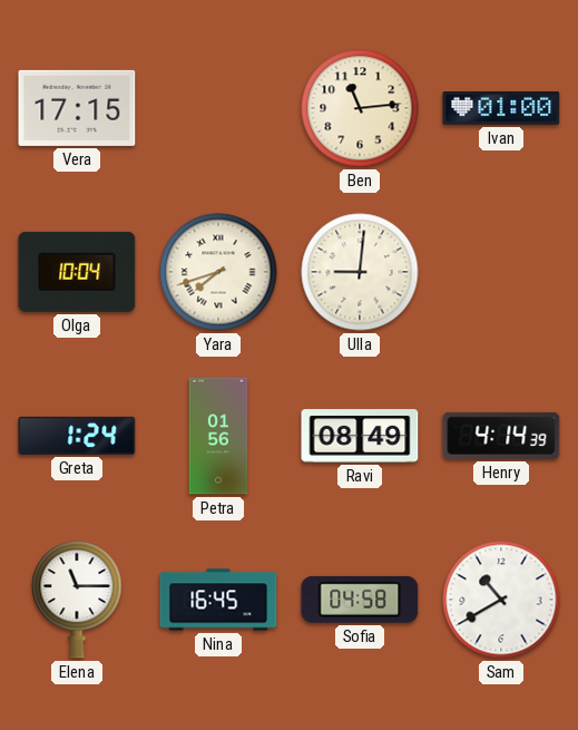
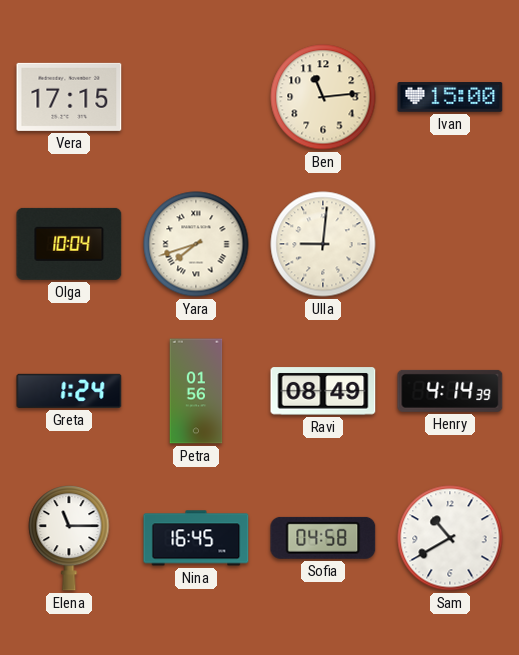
Ivan: 01:00 -> 15:00
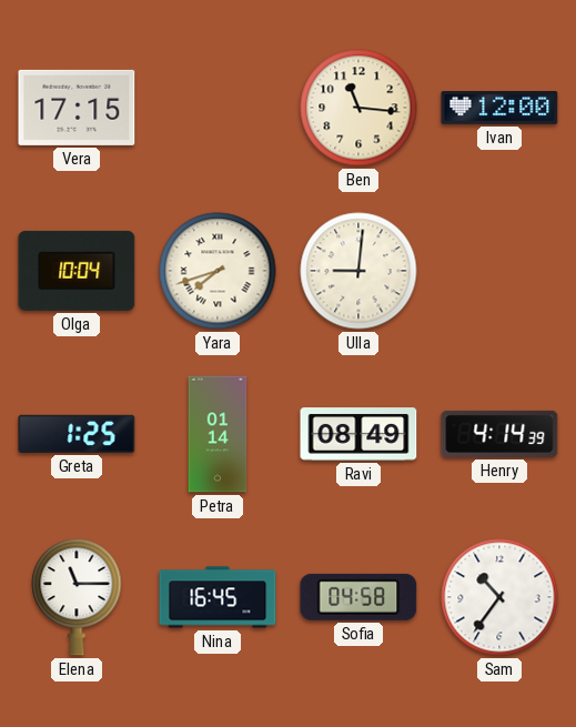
Ben: 11:14 -> 11:16
Ivan: 15:00 -> 12:00
Greta: 1:24 -> 1:25
Petra: 01:56 -> 01:14
Sam: 10:40 -> 10:36
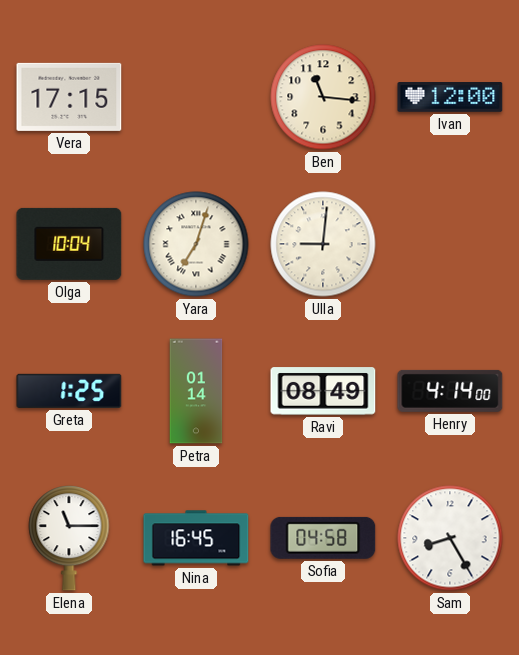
Yara: 7:42 -> 7:03
Henry: 4:14:39 -> 4:14:00
Sam: 10:36 -> 8:25
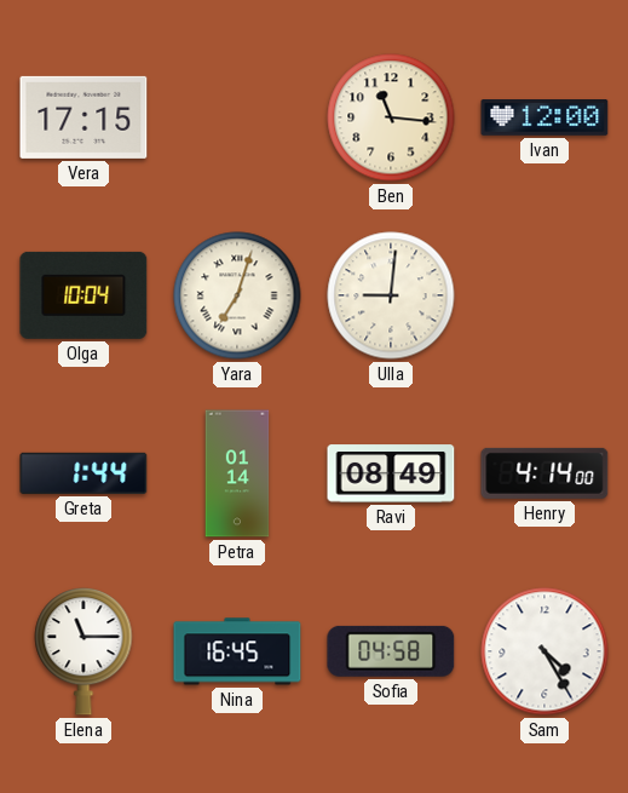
Greta: 1:25 -> 1:44
Sam: 8:25 -> 4:25
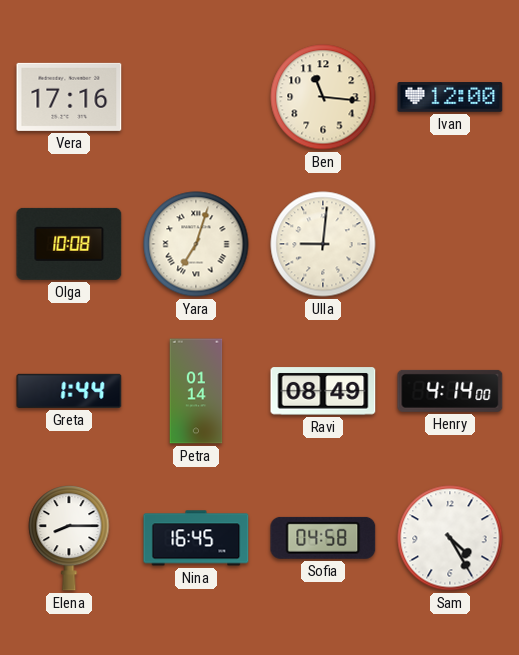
Vera: 17:15 -> 17:16
Olga: 10:04 -> 10:08
Elena: 11:15 -> 8:15
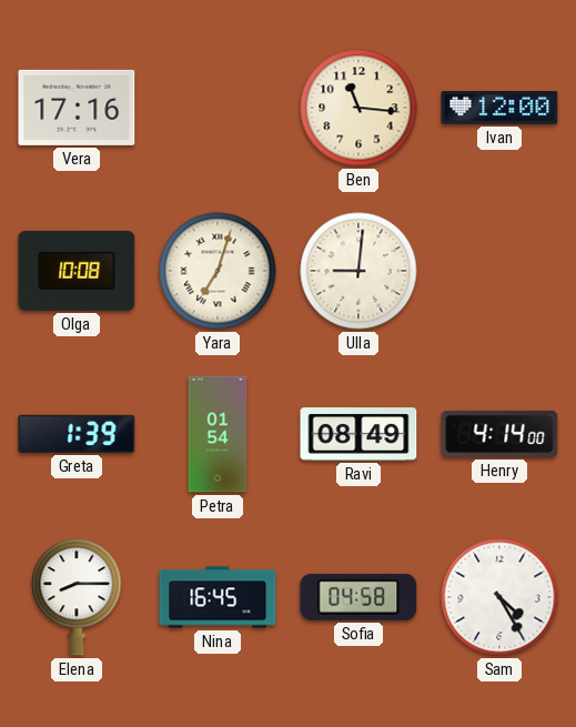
Greta: 1:44 -> 1:39
Petra: 01:14 -> 01:54
